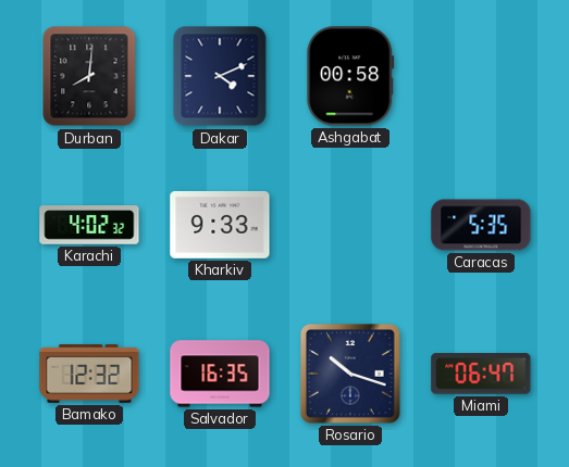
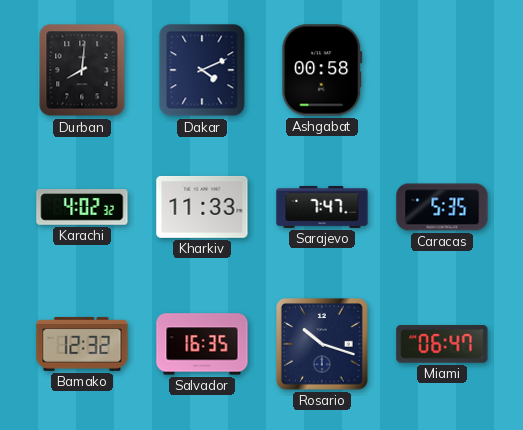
Kharkiv: 9:33 -> 11:33
Sarajevo: none -> 7:47
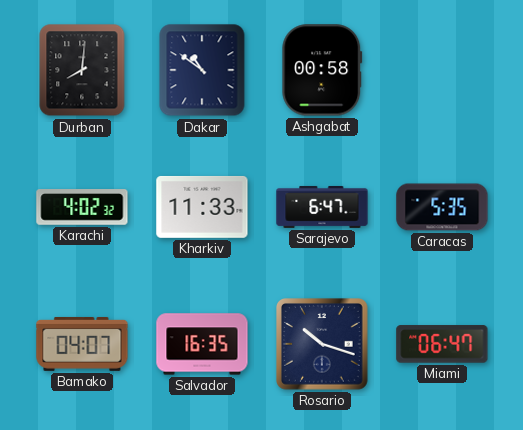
Dakar: 4:11 -> 10:51
Sarajevo: 7:47 -> 6:47
Bamako: 12:32 -> 04:07
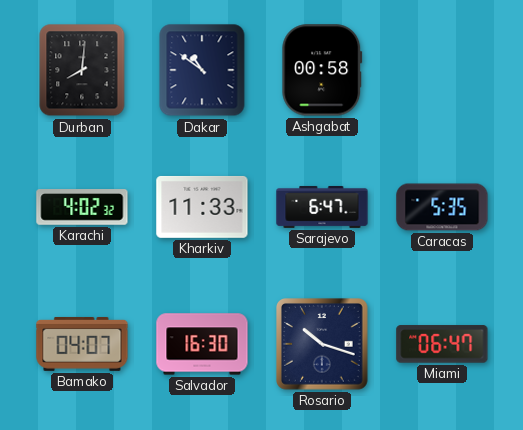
Salvador: 16:35 -> 16:30
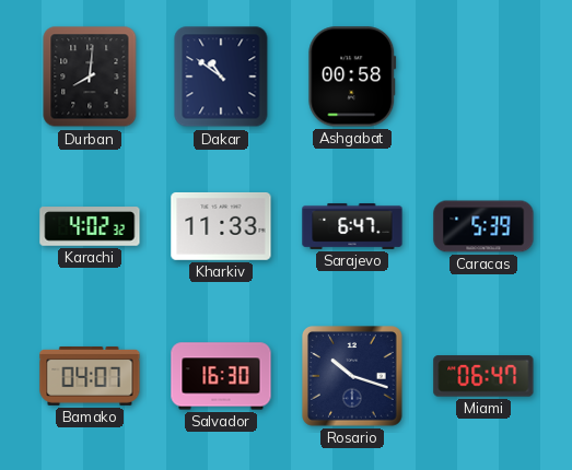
Caracas: 5:35 -> 5:39
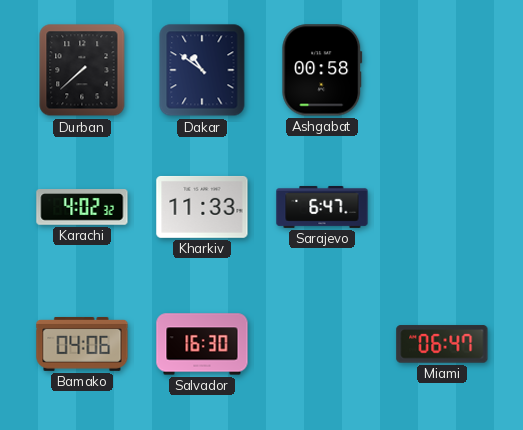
Durban: 8:01 -> 7:38
Caracas: 5:39 -> none
Bamako: 04:07 -> 04:06
Rosario: 10:18 -> none
